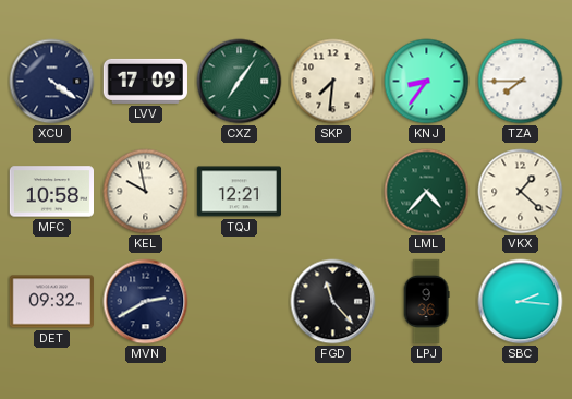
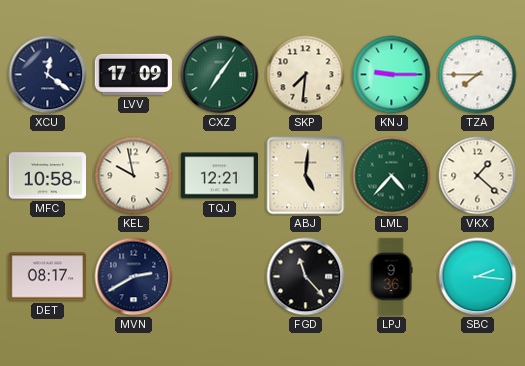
XCU: 4:21 -> 12:21
KNJ: 8:36 -> 9:15
ABJ: none -> 5:01
DET: 09:32 -> 08:17
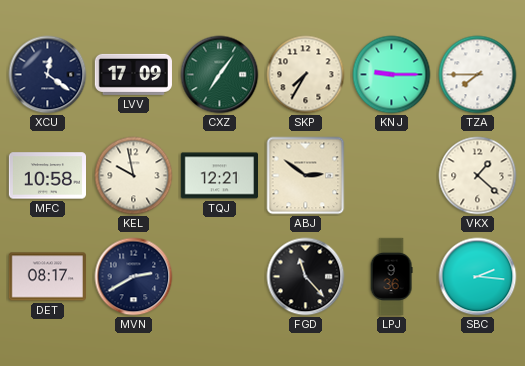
SKP: 7:31 -> 7:35
ABJ: 5:01 -> 2:51
LML: 4:37 -> none
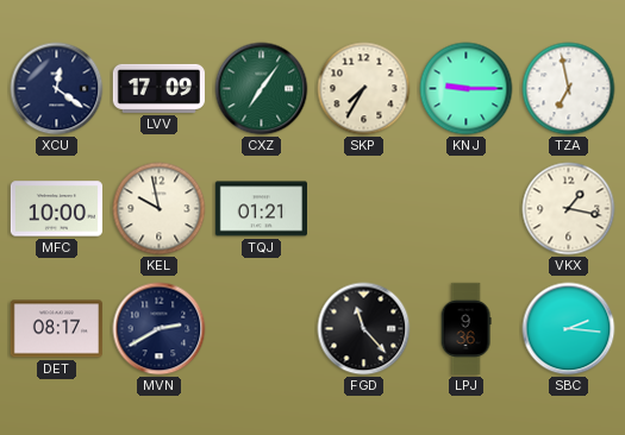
TZA: 7:45 -> 6:58
MFC: 10:58 -> 10:00
TQJ: 12:21 -> 01:21
ABJ: 2:51 -> none
VKX: 1:22 -> 1:17
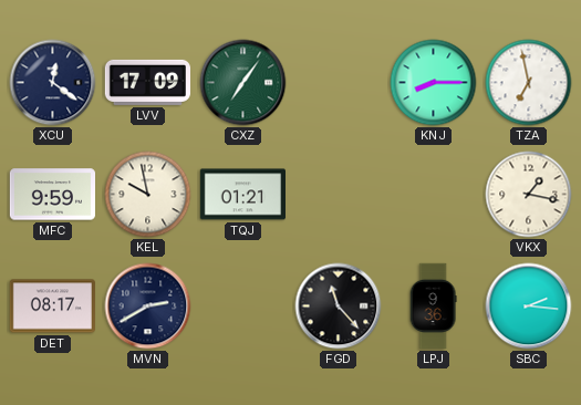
SKP: 7:35 -> none
KNJ: 9:15 -> 8:15
MFC: 10:00 -> 9:59
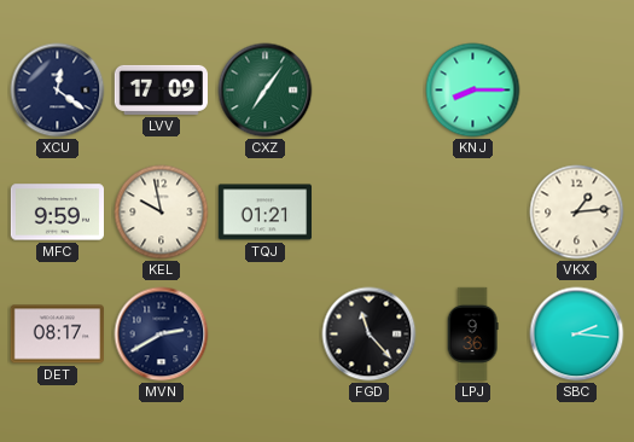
TZA: 6:58 -> none
VKX: 1:17 -> 1:14
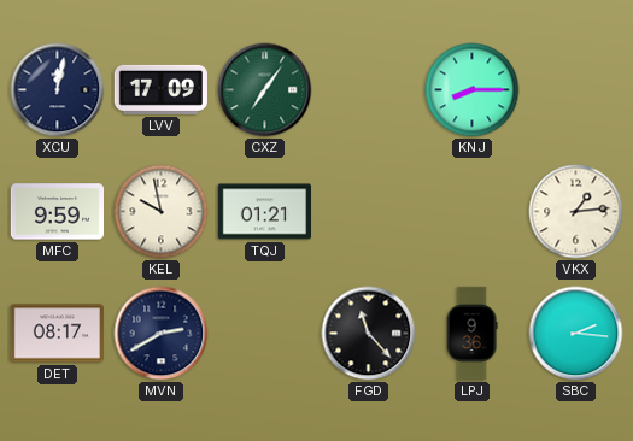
XCU: 12:21 -> 12:02
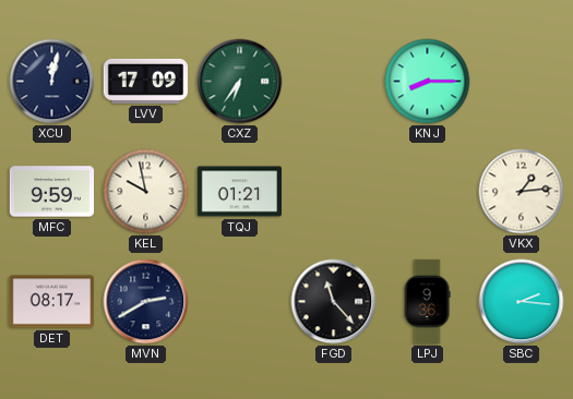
CXZ: 7:06 -> 6:36
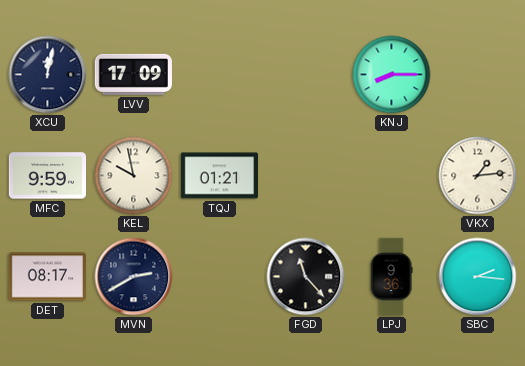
CXZ: 6:36 -> none
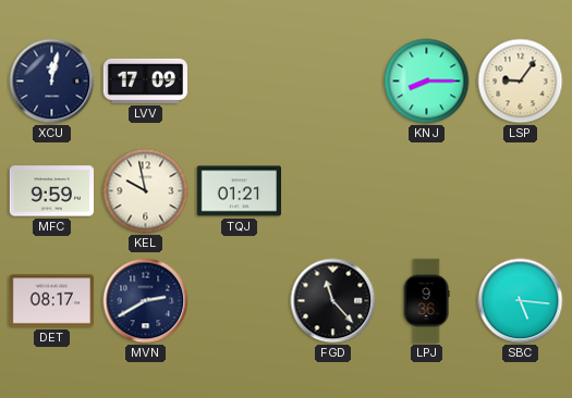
LSP: none -> 9:06
VKX: 1:14 -> none
SBC: 2:16 -> 5:16
